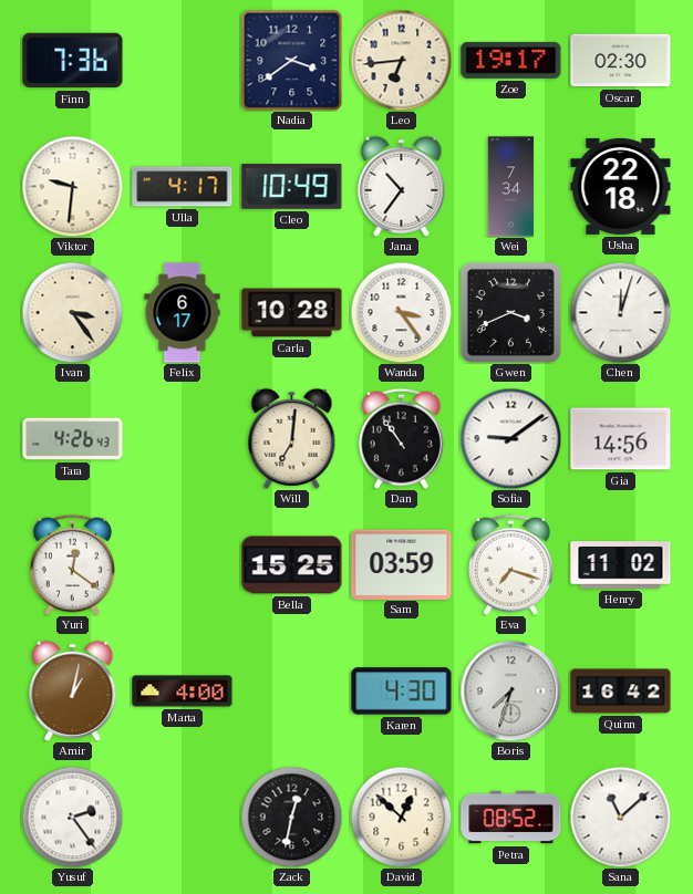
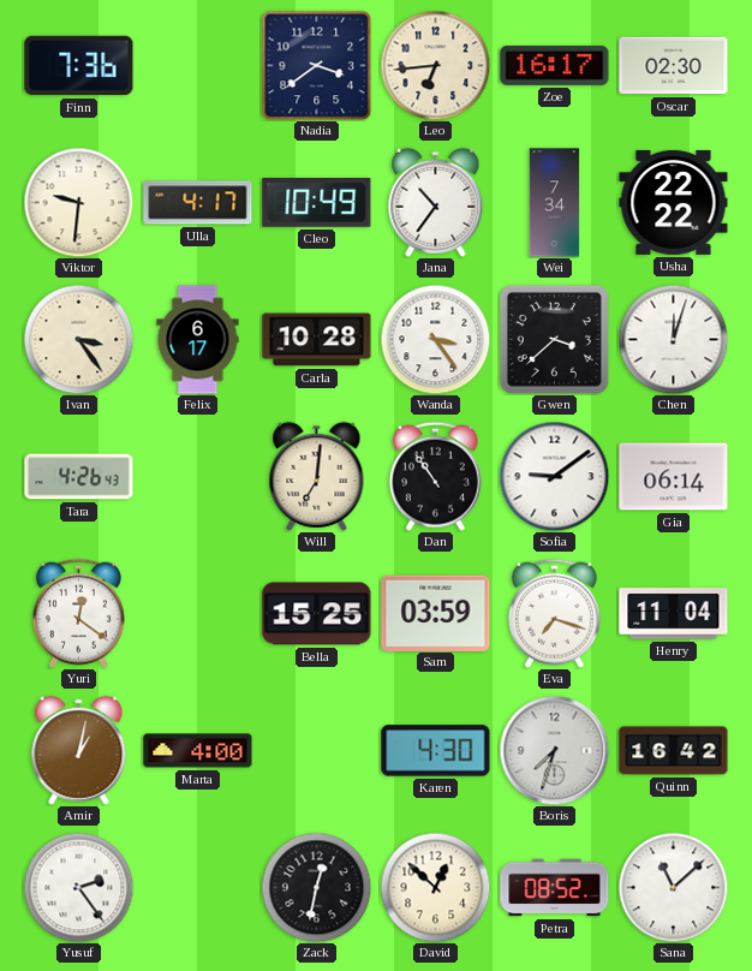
Zoe: 19:17 -> 16:17
Usha: 22:18 -> 22:22
Gwen: 3:41 -> 3:38
Gia: 14:56 -> 06:14
Henry: 11:02 -> 11:04
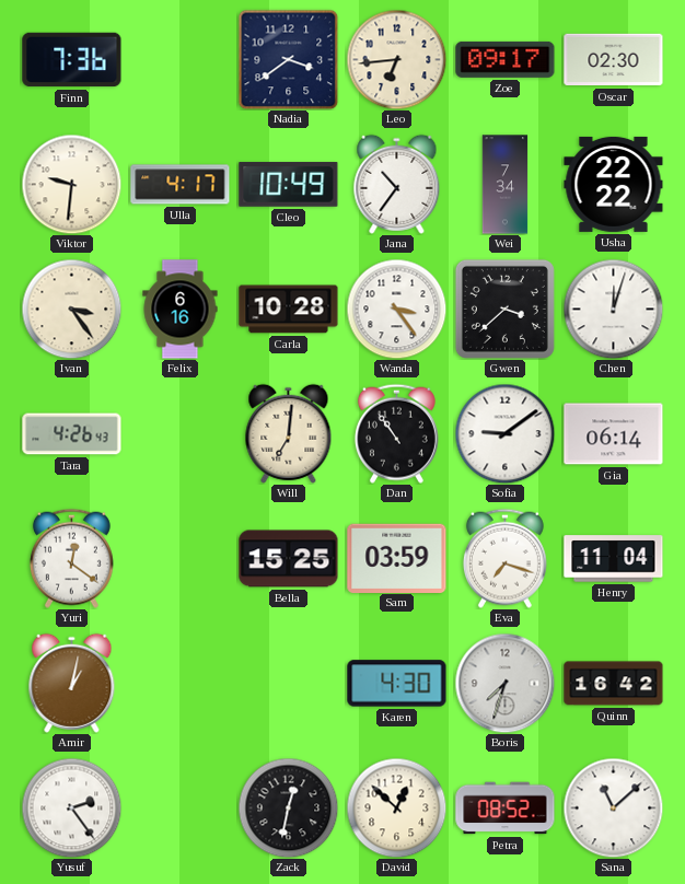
Zoe: 16:17 -> 09:17
Felix: 6:17 -> 6:16
Marta: 4:00 -> none
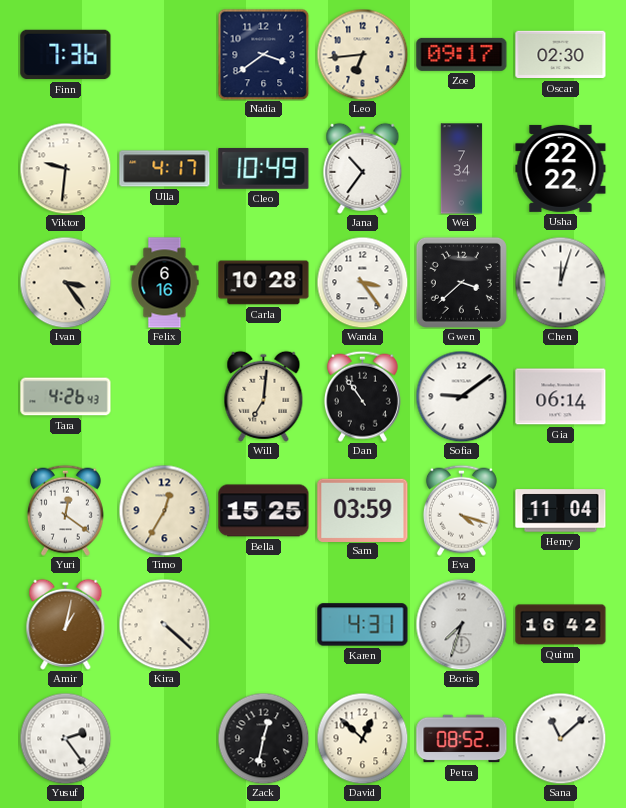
Timo: none -> 12:35
Eva: 7:18 -> 4:18
Kira: none -> 4:22
Karen: 4:30 -> 4:31
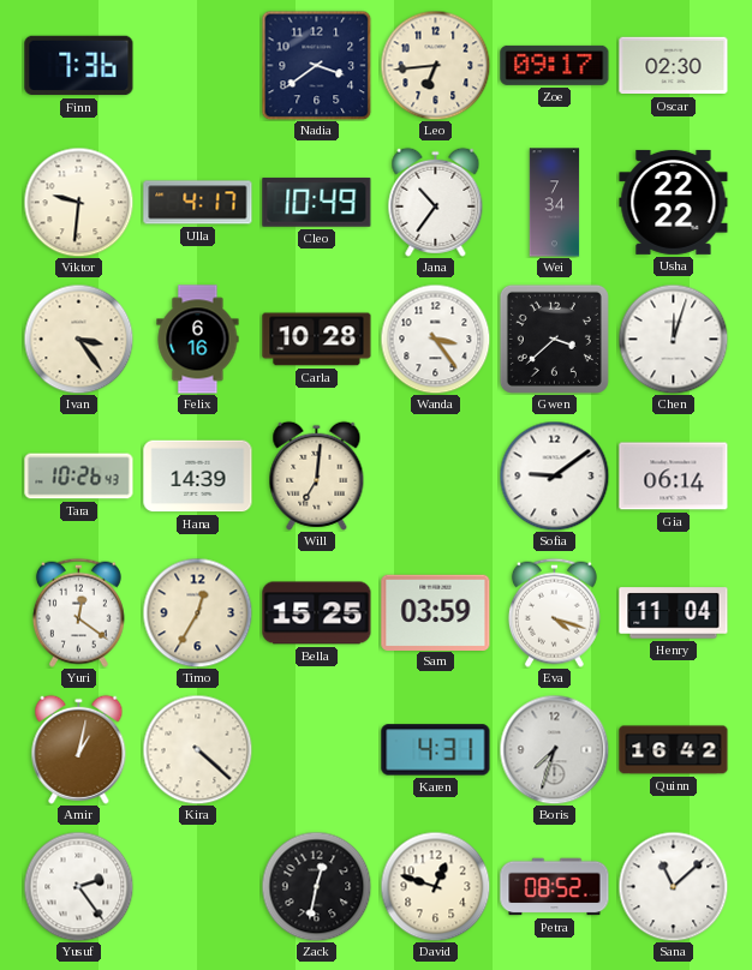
Tara: 4:26 -> 10:26
Hana: none -> 14:39
Dan: 10:54 -> none
David: 12:52 -> 12:48
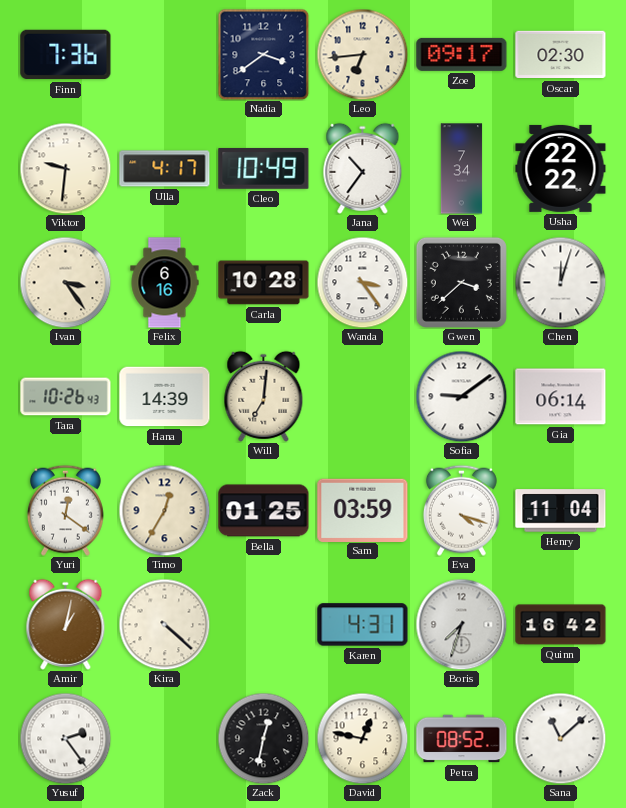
Bella: 15:25 -> 01:25
David: 12:48 -> 12:47
